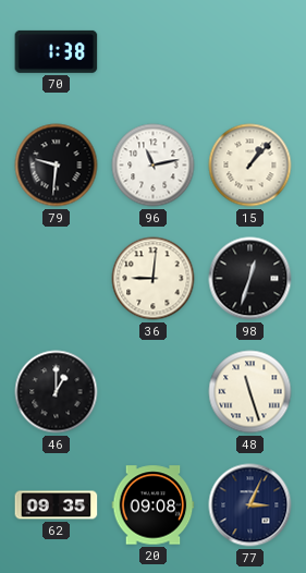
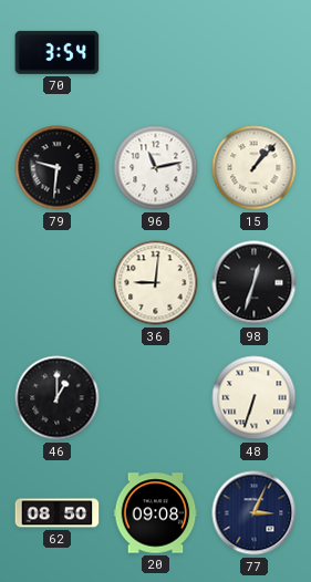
70: 1:38 -> 3:54
48: 11:27 -> 6:33
62: 09:35 -> 08:50
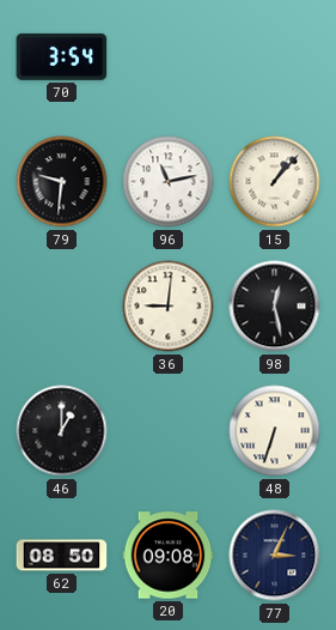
98: 12:33 -> 12:28
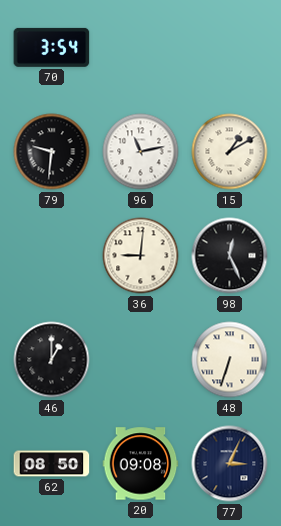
15: 1:07 -> 1:10
98: 12:28 -> 12:26
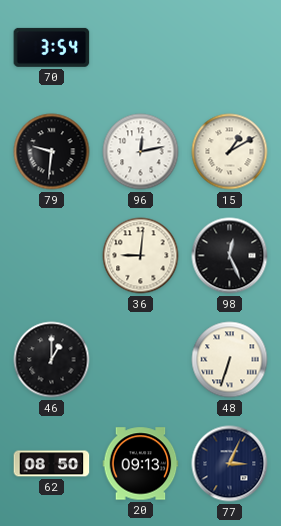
96: 11:13 -> 12:13
20: 09:08 -> 09:13
